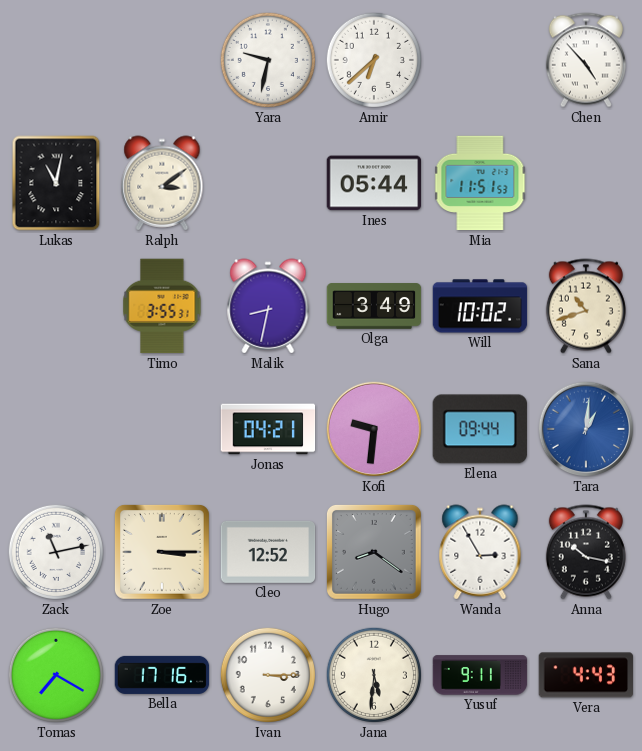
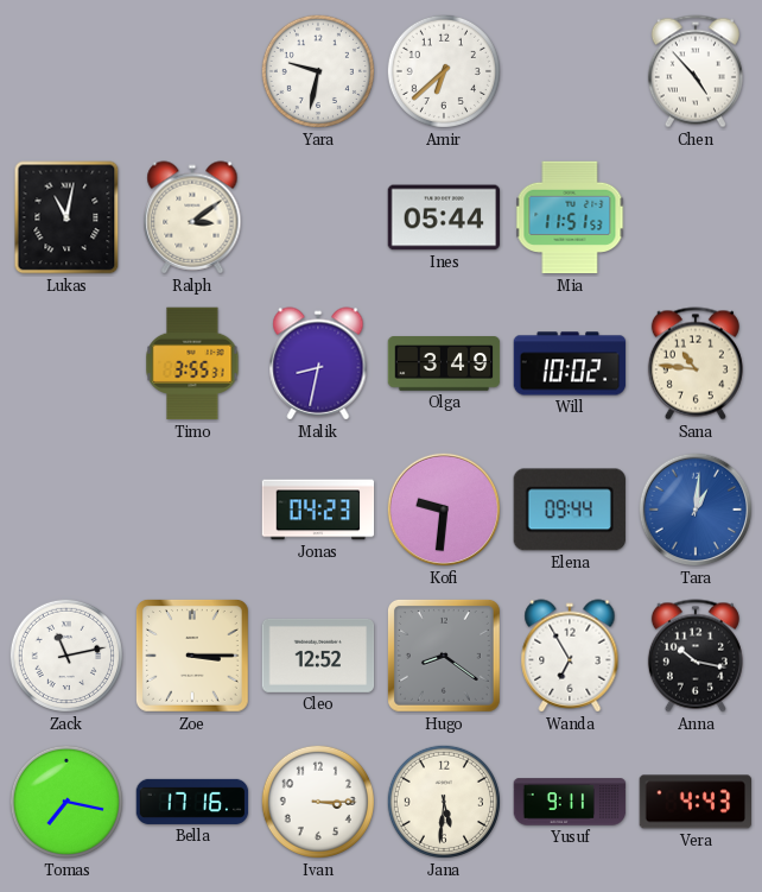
Sana: 10:42 -> 10:46
Jonas: 04:21 -> 04:23
Wanda: 2:55 -> 6:55
Tomas: 7:20 -> 7:17
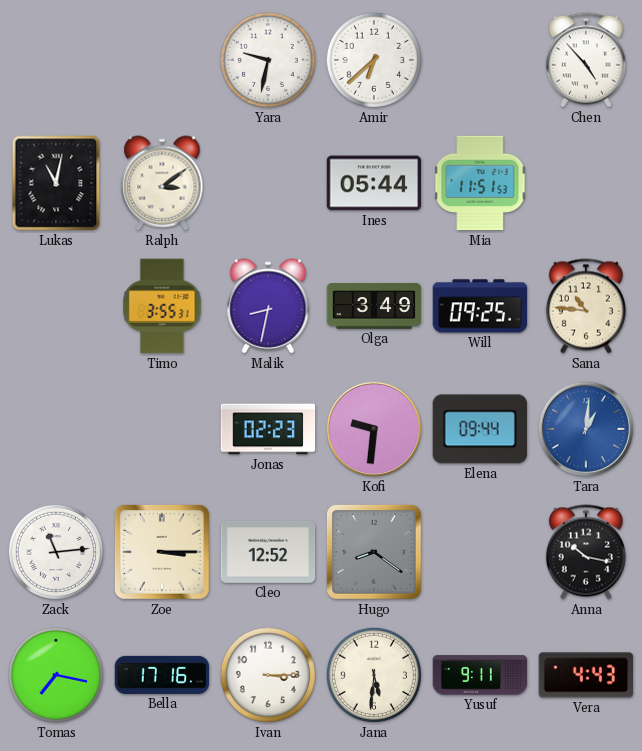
Will: 10:02 -> 09:25
Jonas: 04:23 -> 02:23
Zack: 11:13 -> 11:14
Wanda: 6:55 -> none
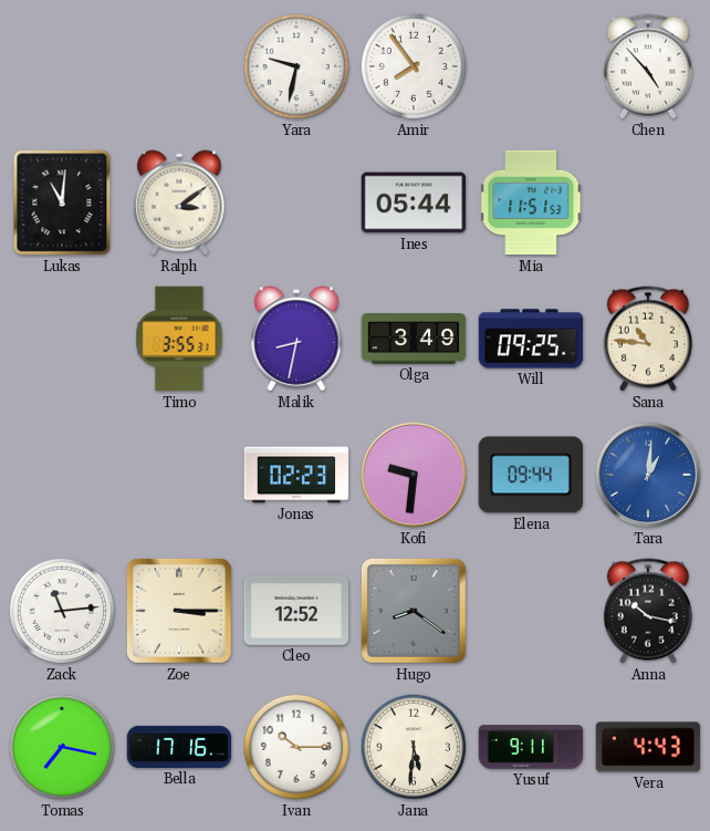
Amir: 6:38 -> 7:54
Lukas: 11:02 -> 11:01
Ivan: 3:15 -> 10:15
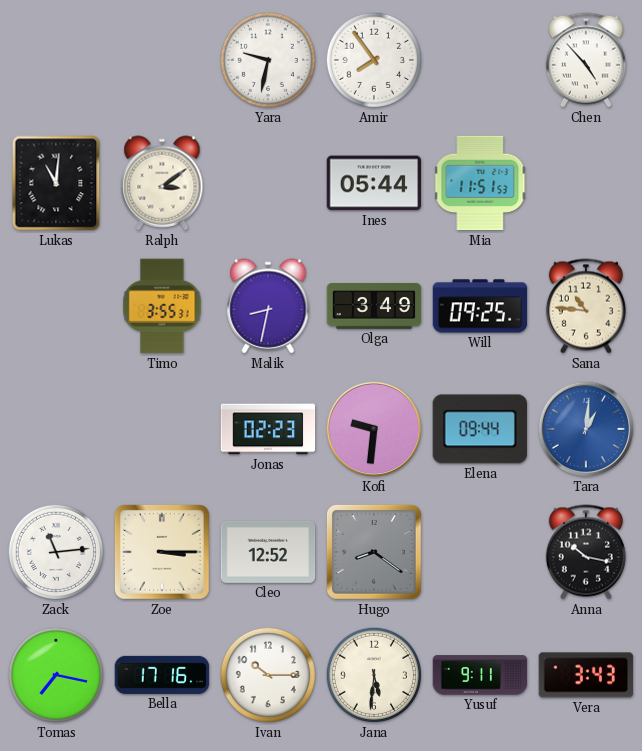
Vera: 4:43 -> 3:43
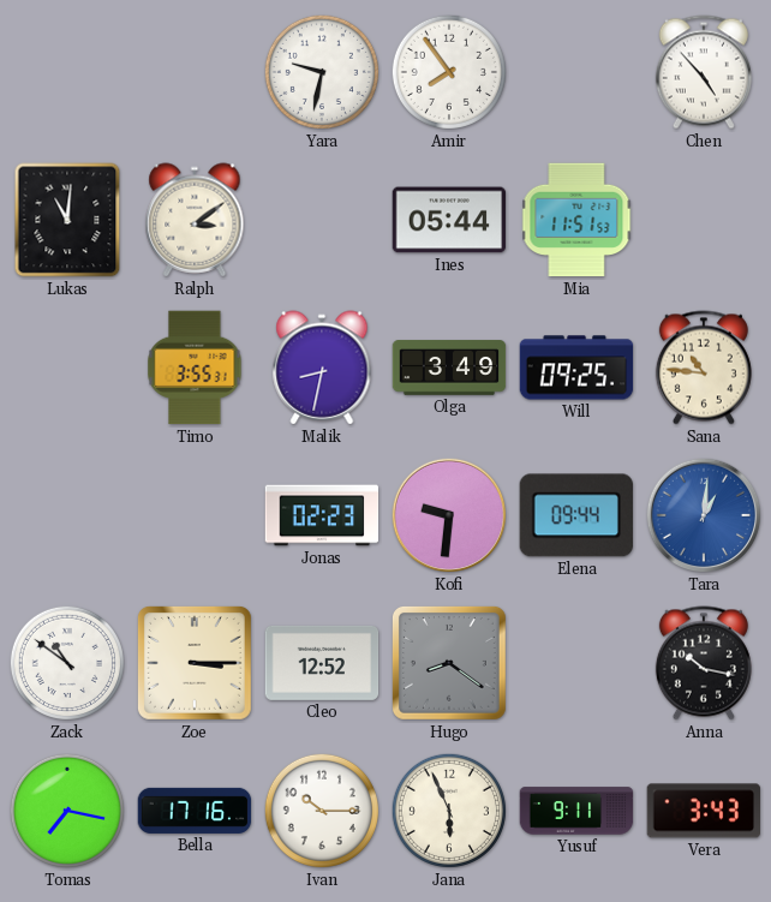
Zack: 11:14 -> 10:51
Jana: 5:31 -> 5:56
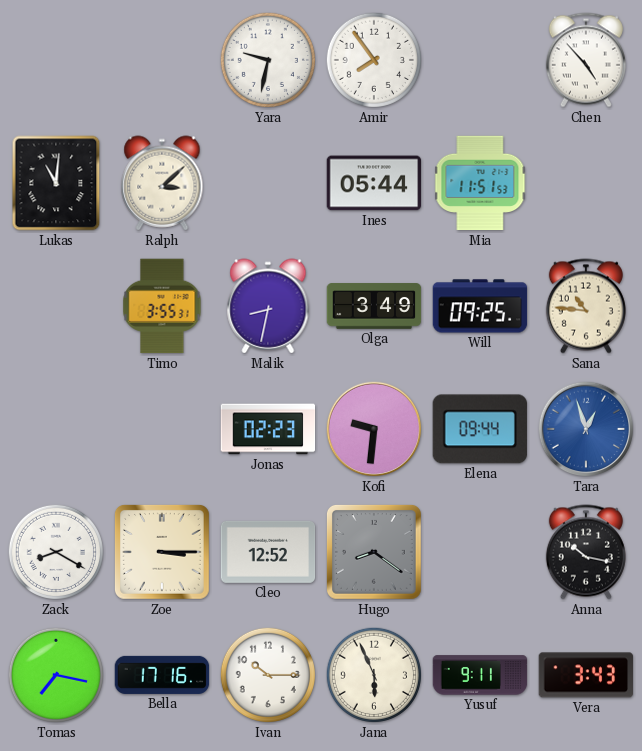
Ralph: 3:09 -> 3:08
Tara: 1:01 -> 12:57
Zack: 10:51 -> 8:20
